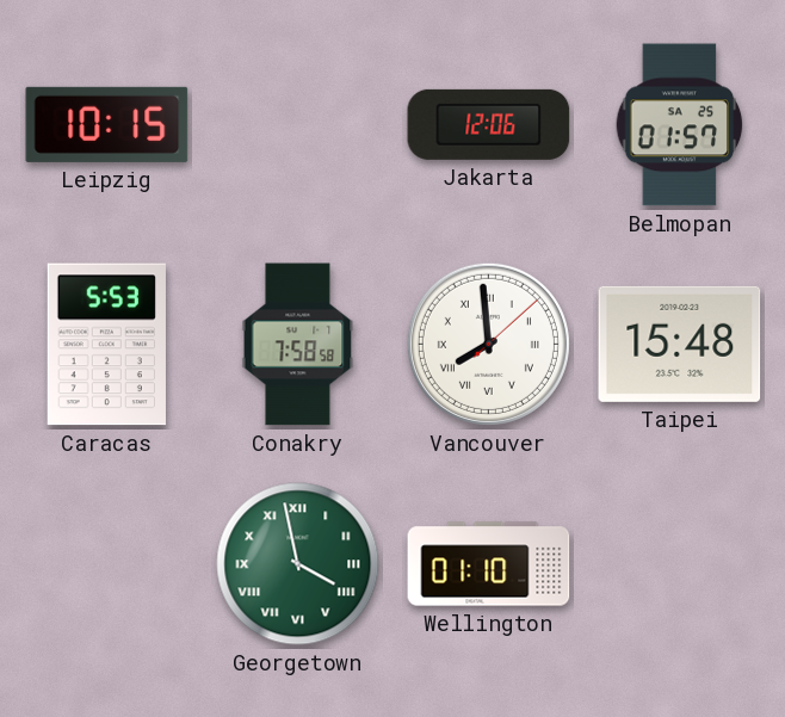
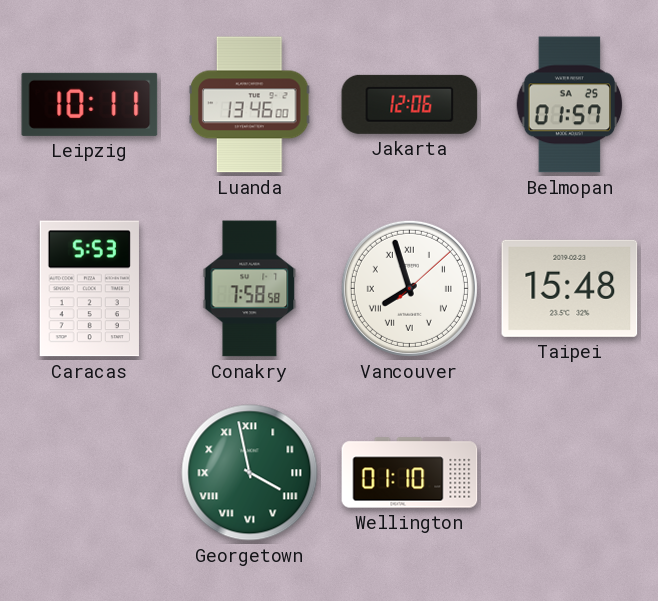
Leipzig: 10:15 -> 10:11
Luanda: none -> 13:46
Vancouver: 7:59 -> 7:57
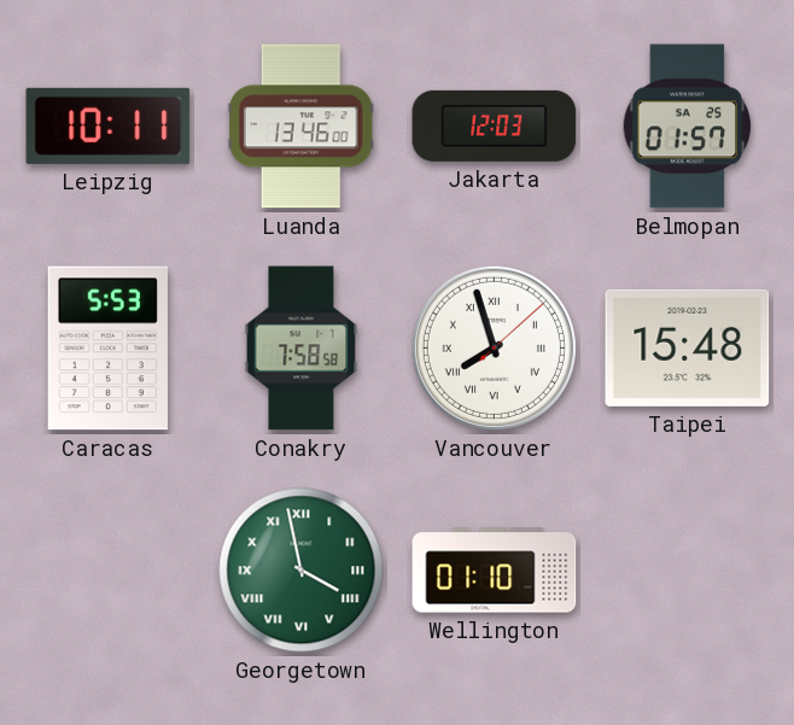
Jakarta: 12:06 -> 12:03
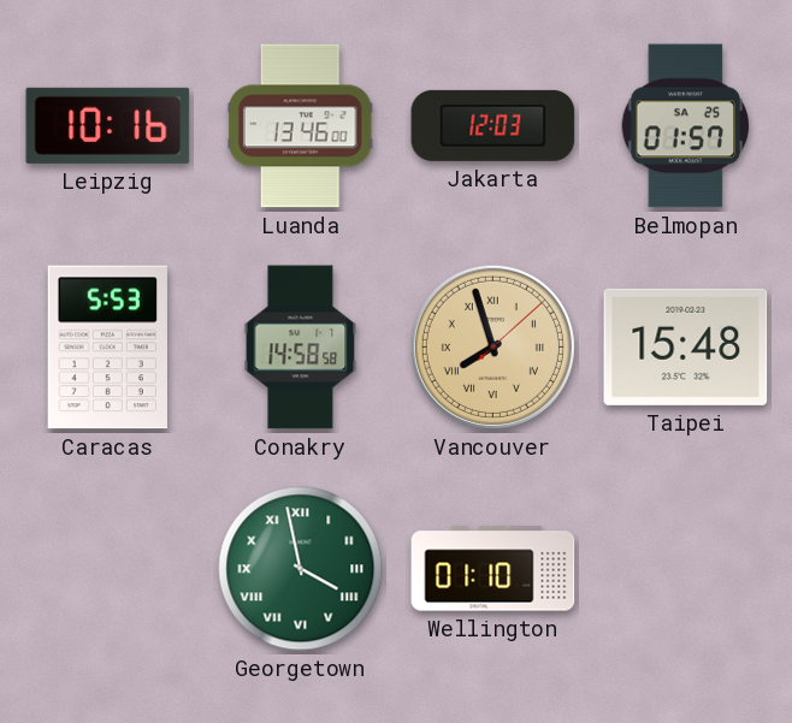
Leipzig: 10:11 -> 10:16
Conakry: 7:58 -> 14:58
Vancouver dial: white -> champagne
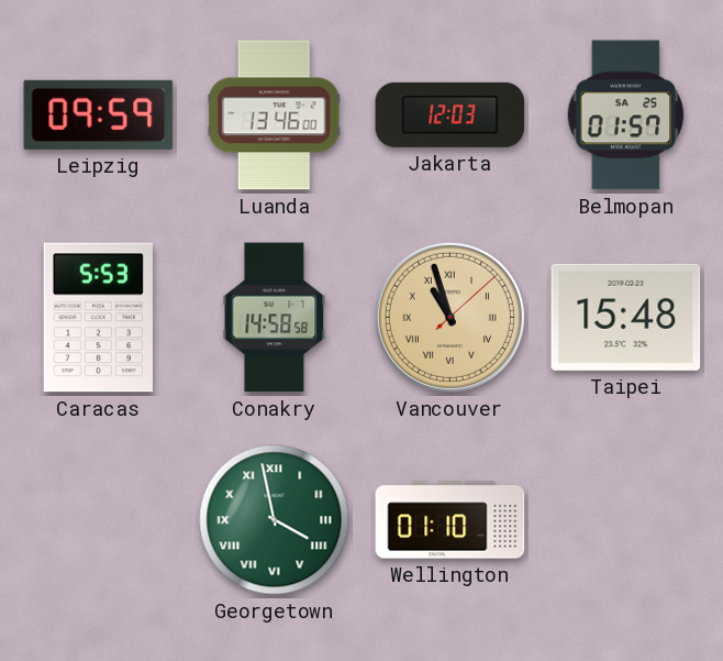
Leipzig: 10:16 -> 09:59
Vancouver: 7:57 -> 10:57
